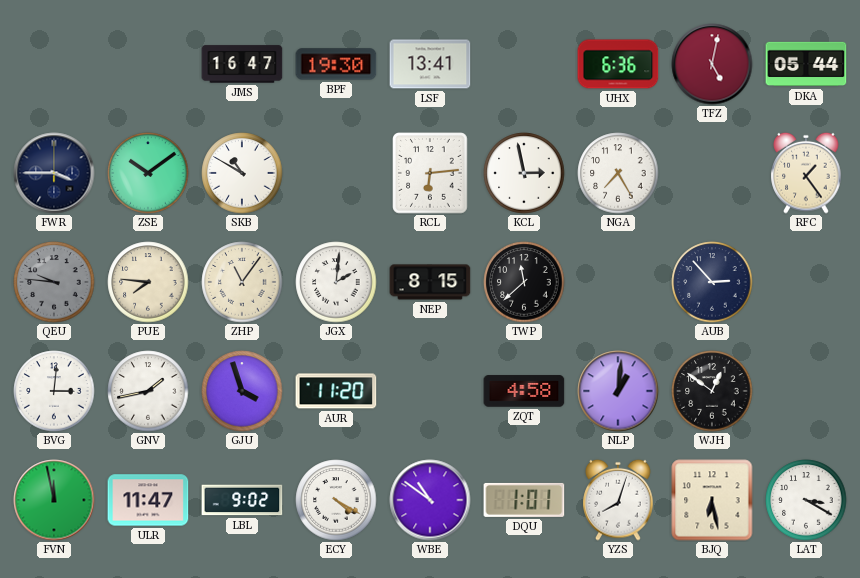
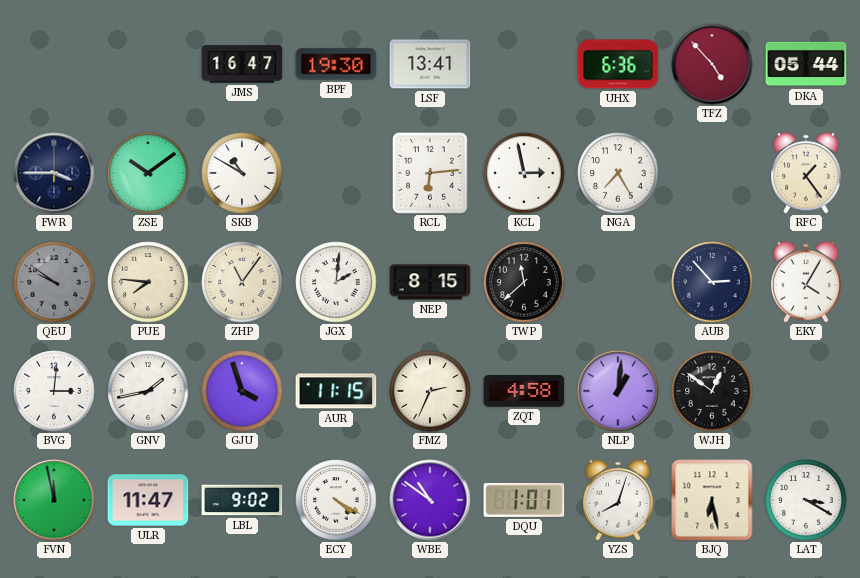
TFZ: 5:02 -> 4:53
QEU: 9:46 -> 9:51
EKY: none -> 4:05
AUR: 11:20 -> 11:15
FMZ: none -> 2:34
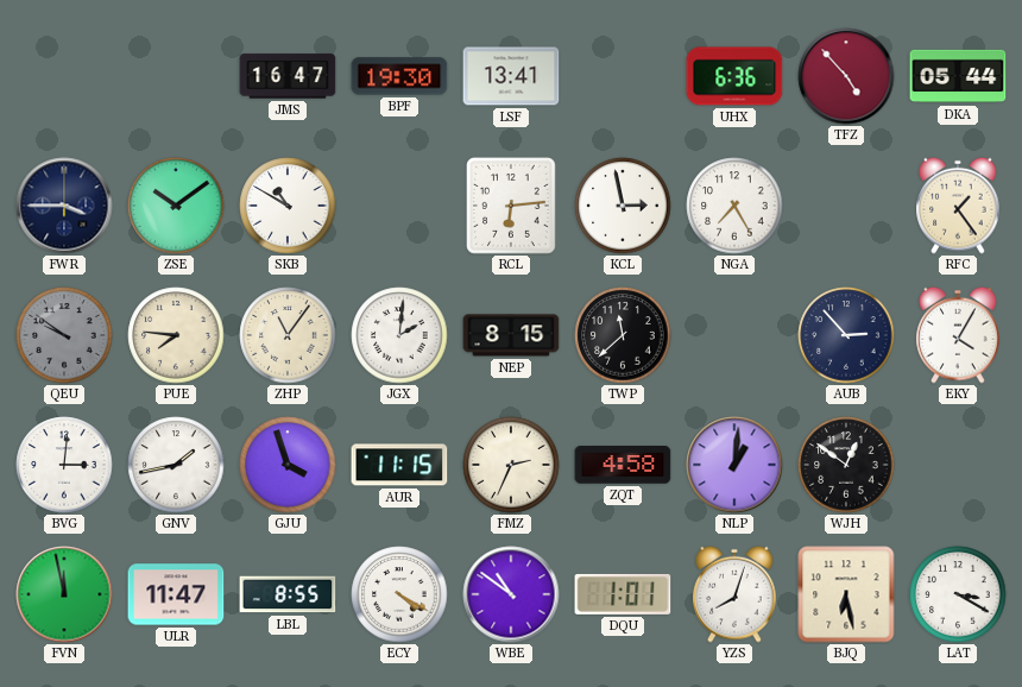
LBL: 9:02 -> 8:55
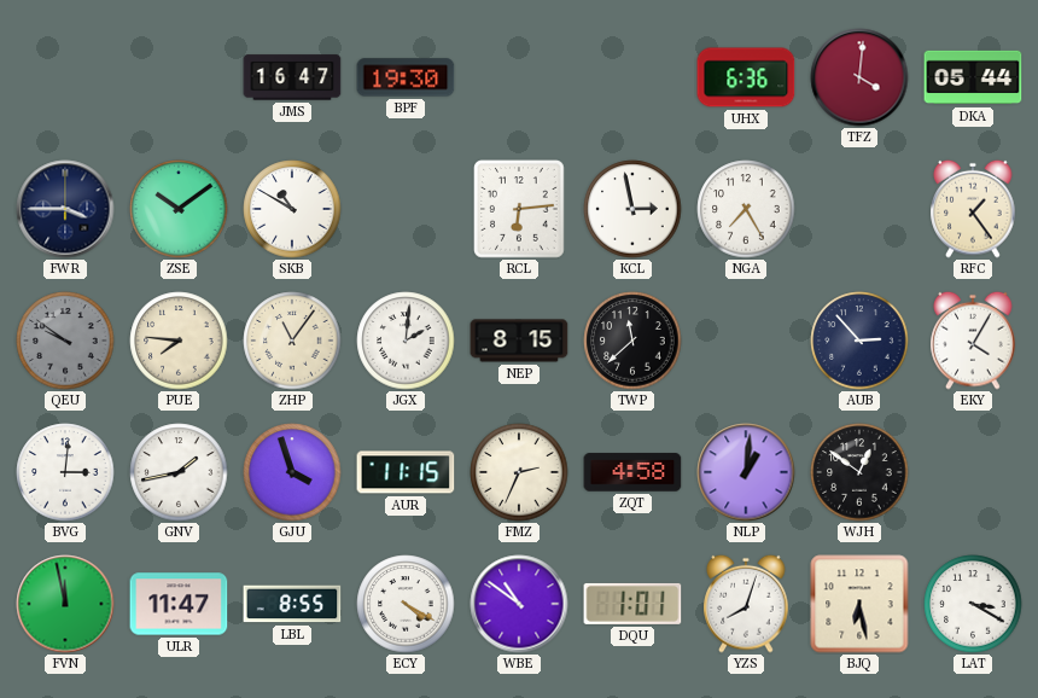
LSF: 13:41 -> none
TFZ: 4:53 -> 4:01
